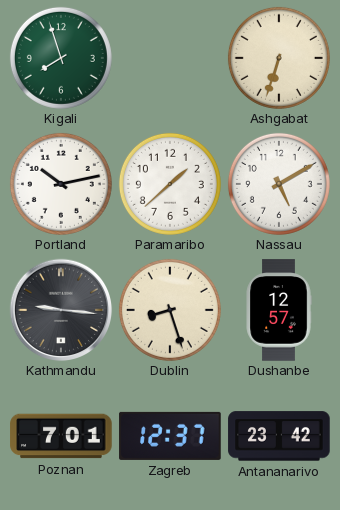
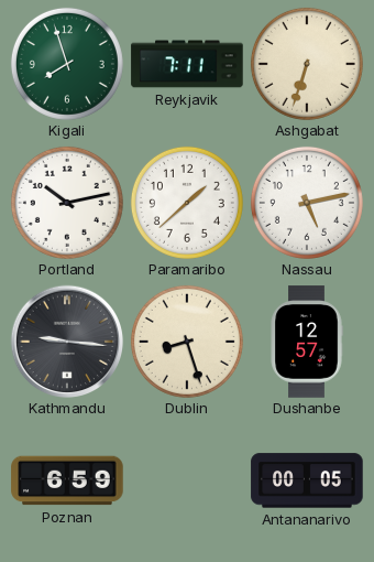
Reykjavik: none -> 7:11
Nassau: 5:10 -> 5:13
Poznan: 7:01 -> 6:59
Zagreb: 12:37 -> none
Antananarivo: 23:42 -> 00:05
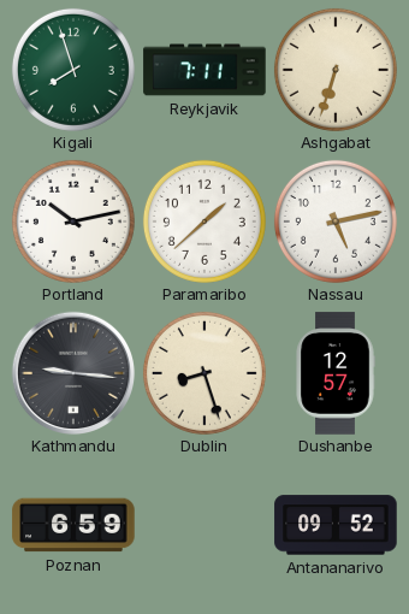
Antananarivo: 00:05 -> 09:52
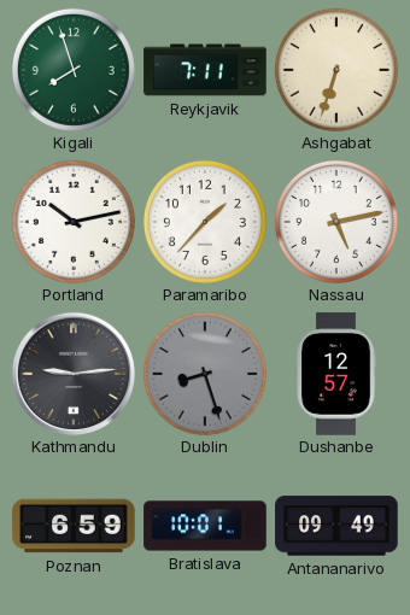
Paramaribo: 1:38 -> 1:37
Kathmandu: 9:16 -> 9:14
Dublin dial: cream -> grey
Bratislava: none -> 10:01
Antananarivo: 09:52 -> 09:49
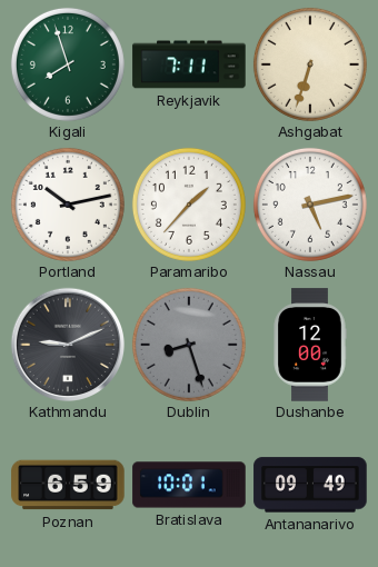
Kathmandu: 9:14 -> 9:11
Dushanbe: 12:57 -> 12:00
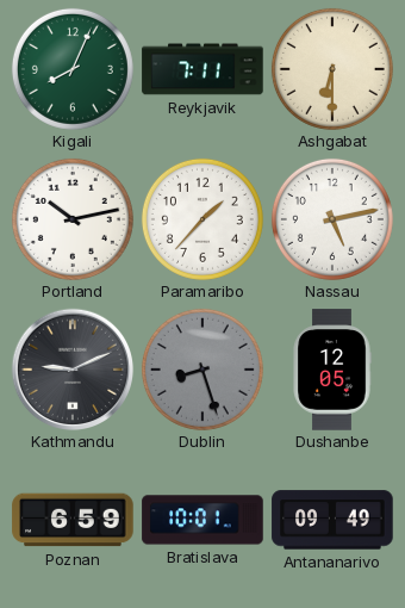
Kigali: 7:57 -> 8:04
Ashgabat: 6:33 -> 6:30
Dushanbe: 12:00 -> 12:05
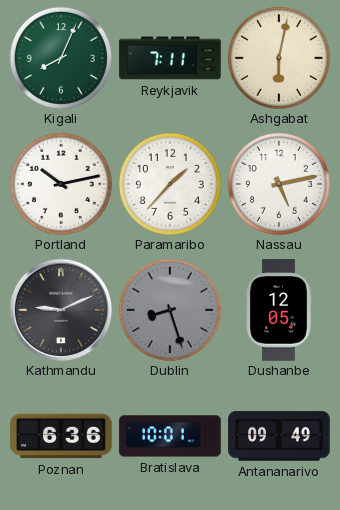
Ashgabat: 6:30 -> 6:02
Poznan: 6:59 -> 6:36
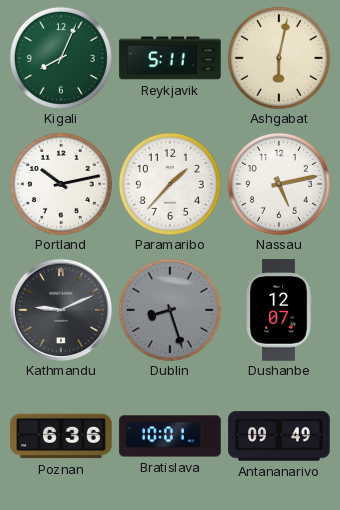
Reykjavik: 7:11 -> 5:11
Dushanbe: 12:05 -> 12:07
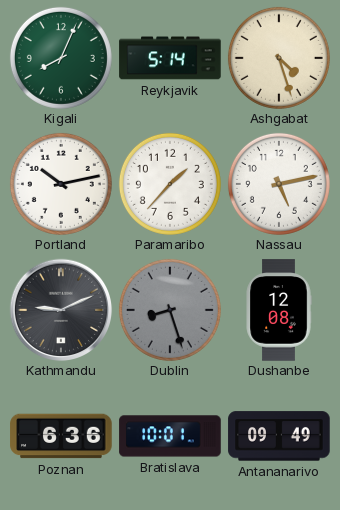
Reykjavik: 5:11 -> 5:14
Ashgabat: 6:02 -> 4:27
Dushanbe: 12:07 -> 12:08
